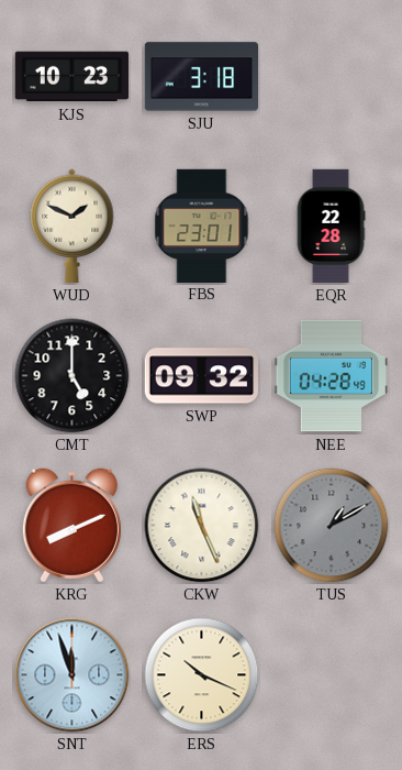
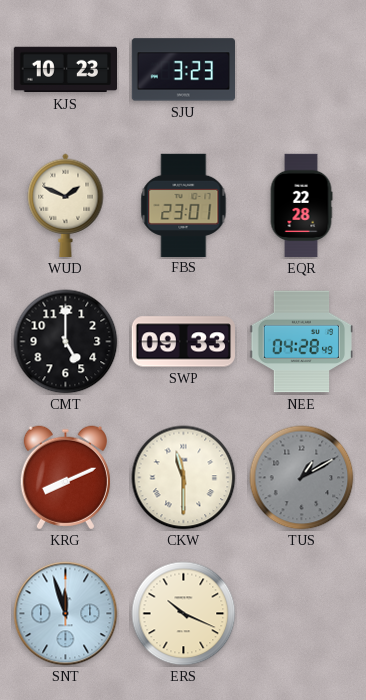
SJU: 3:18 -> 3:23
SWP: 09:32 -> 09:33
CKW: 11:26 -> 11:30
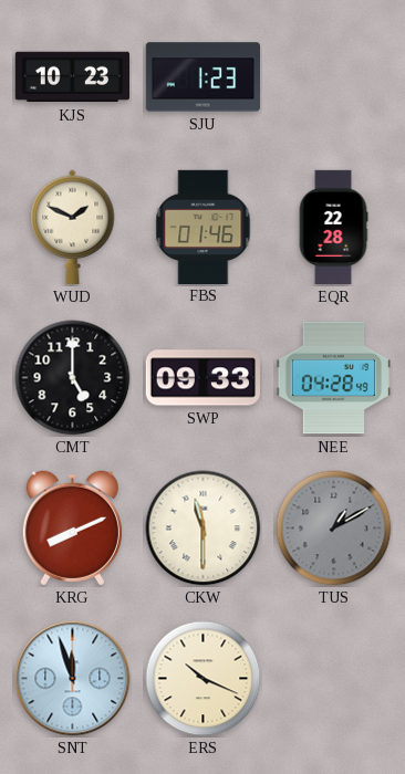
SJU: 3:23 -> 1:23
FBS: 23:01 -> 01:46
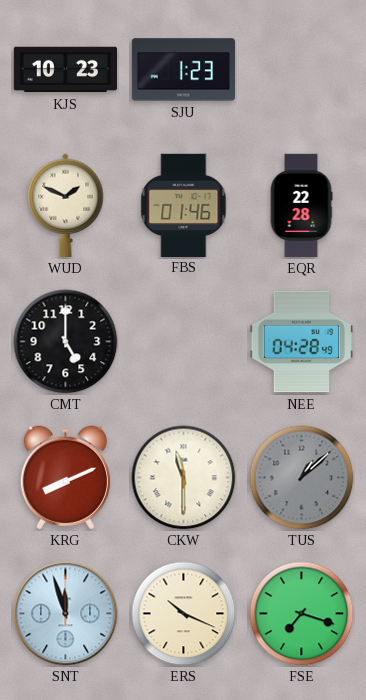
SWP: 09:33 -> none
TUS: 1:10 -> 1:08
FSE: none -> 7:18
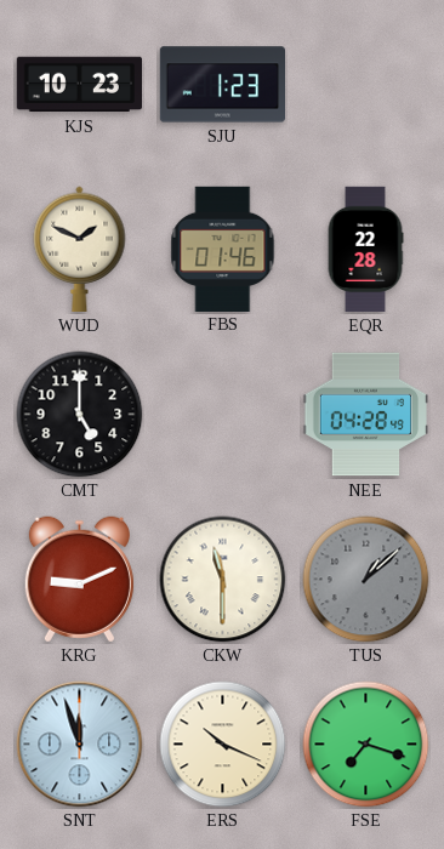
KRG: 8:11 -> 9:11
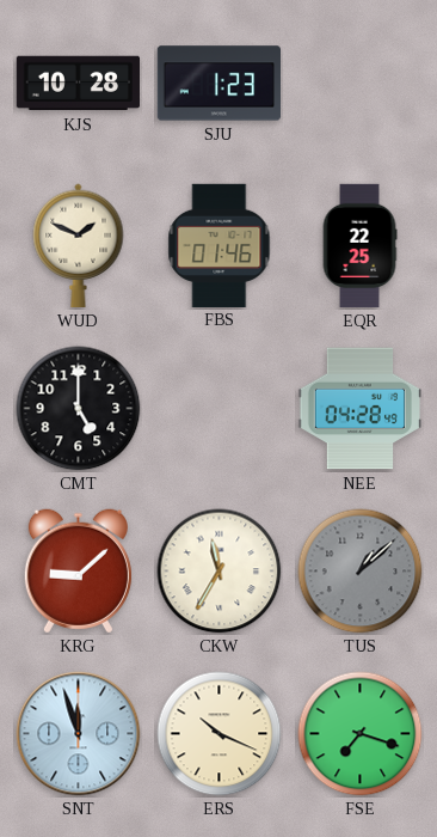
KJS: 10:23 -> 10:28
EQR: 22:28 -> 22:25
KRG: 9:11 -> 9:08
CKW: 11:30 -> 11:35
